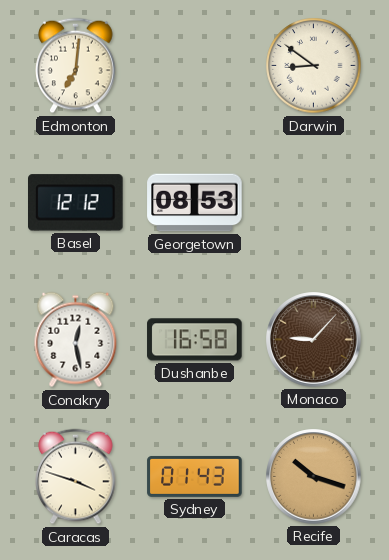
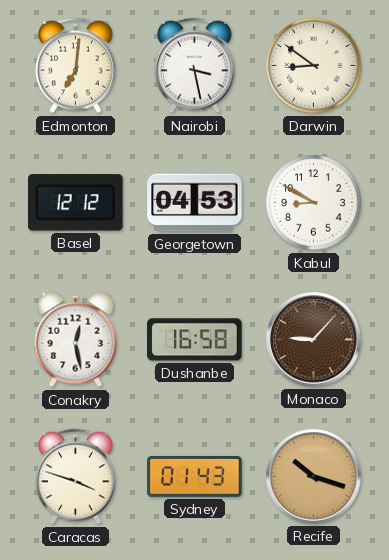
Nairobi: none -> 3:28
Georgetown: 08:53 -> 04:53
Kabul: none -> 8:50
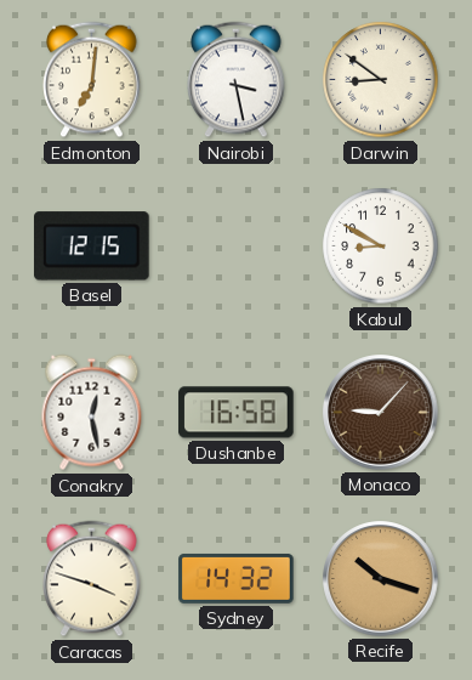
Basel: 12:12 -> 12:15
Georgetown: 04:53 -> none
Sydney: 01:43 -> 14:32
